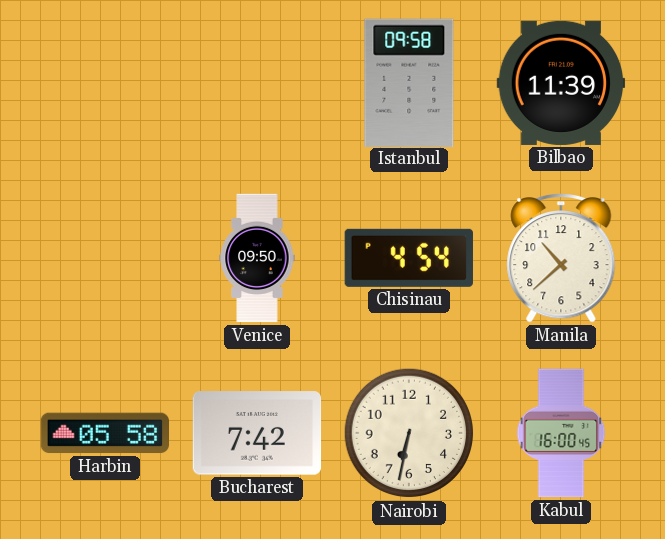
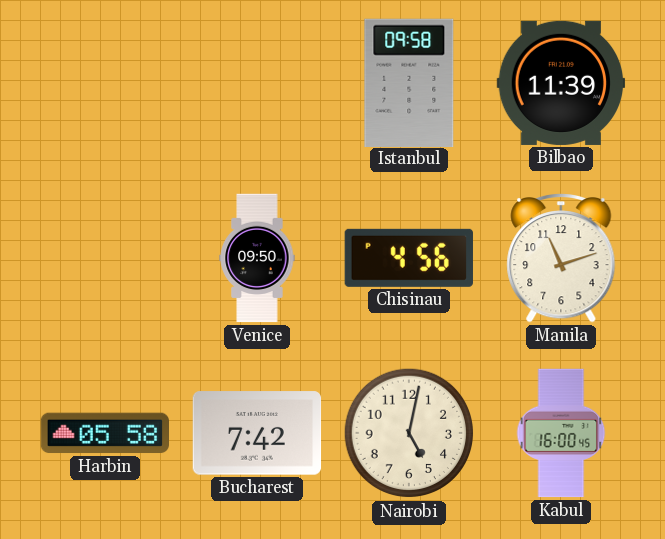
Chisinau: 4:54 -> 4:56
Manila: 10:38 -> 11:12
Nairobi: 6:32 -> 5:02
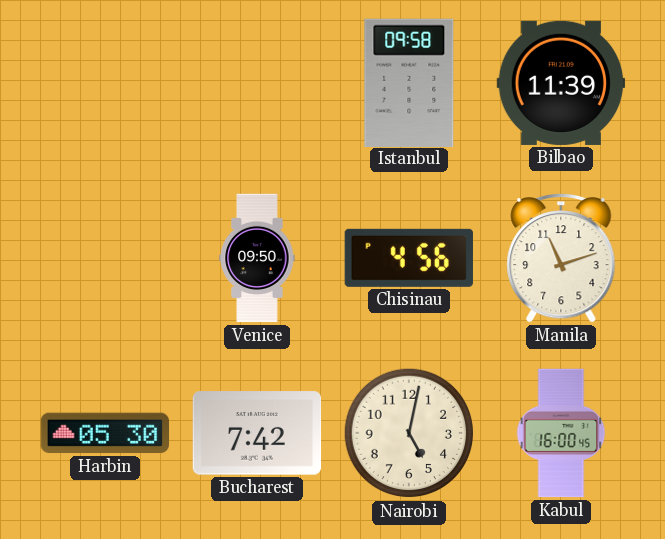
Harbin: 05:58 -> 05:30
